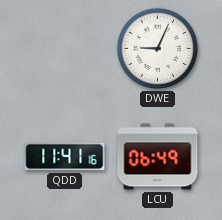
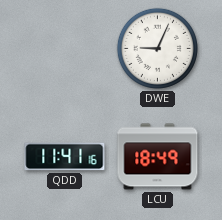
LCU: 06:49 -> 18:49
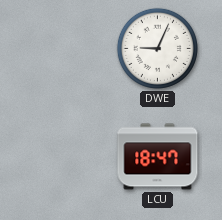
QDD: 11:41 -> none
LCU: 18:49 -> 18:47
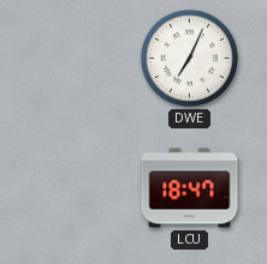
DWE: 9:04 -> 7:04
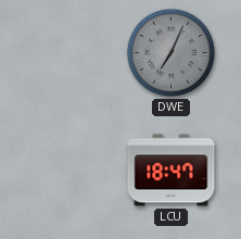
DWE dial: white -> grey
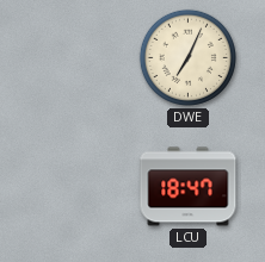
DWE dial: grey -> cream
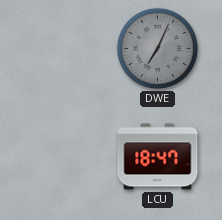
DWE dial: cream -> grey
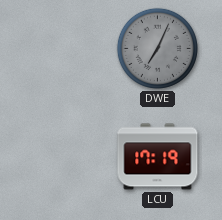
LCU: 18:47 -> 17:19
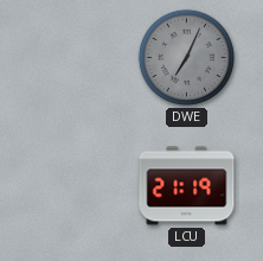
LCU: 17:19 -> 21:19
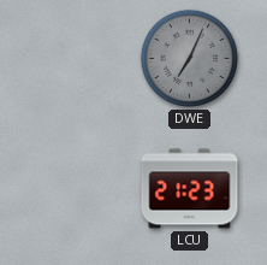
LCU: 21:19 -> 21:23
